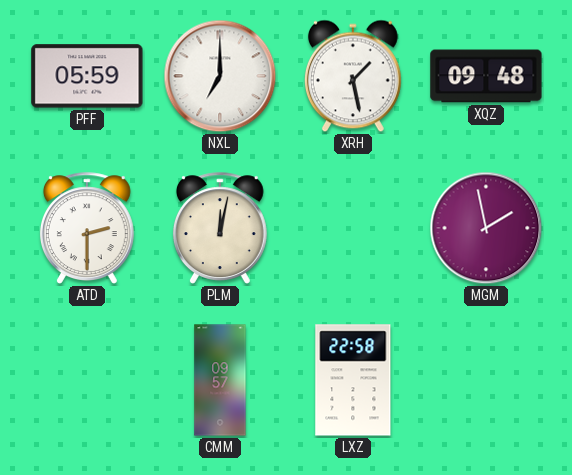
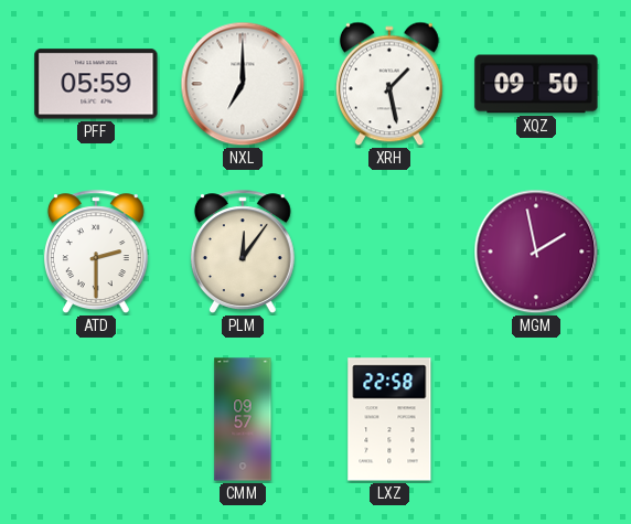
XQZ: 09:48 -> 09:50
PLM: 12:02 -> 12:06
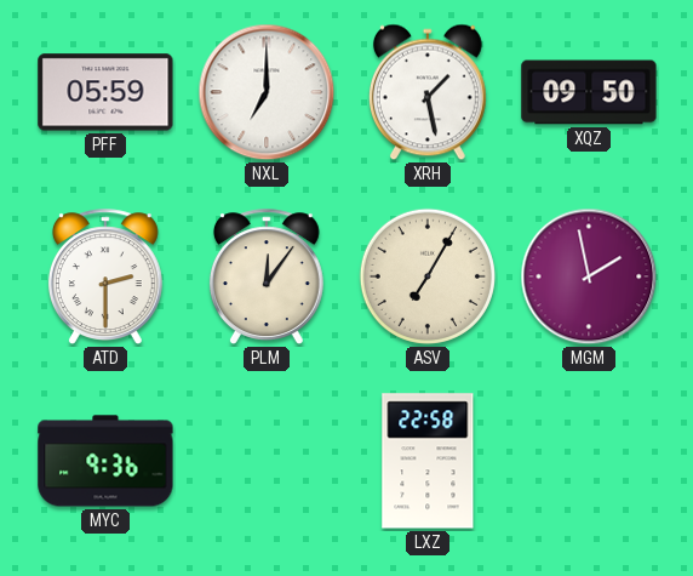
ASV: none -> 7:05
MYC: none -> 9:36
CMM: 09:57 -> none
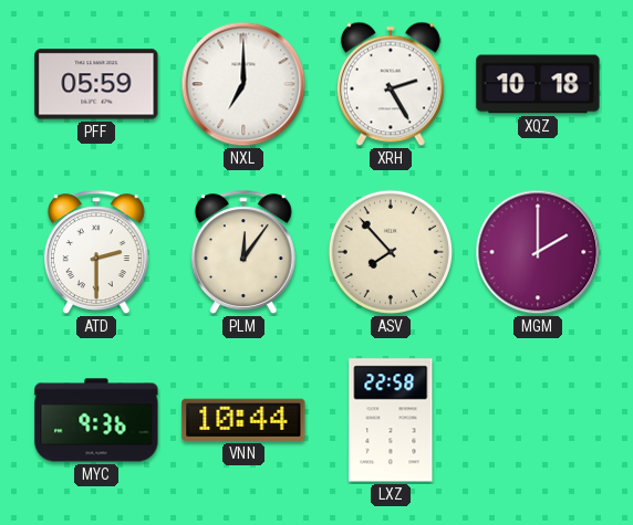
XRH: 1:28 -> 2:25
XQZ: 09:50 -> 10:18
ASV: 7:05 -> 7:53
MGM: 1:58 -> 2:00
VNN: none -> 10:44
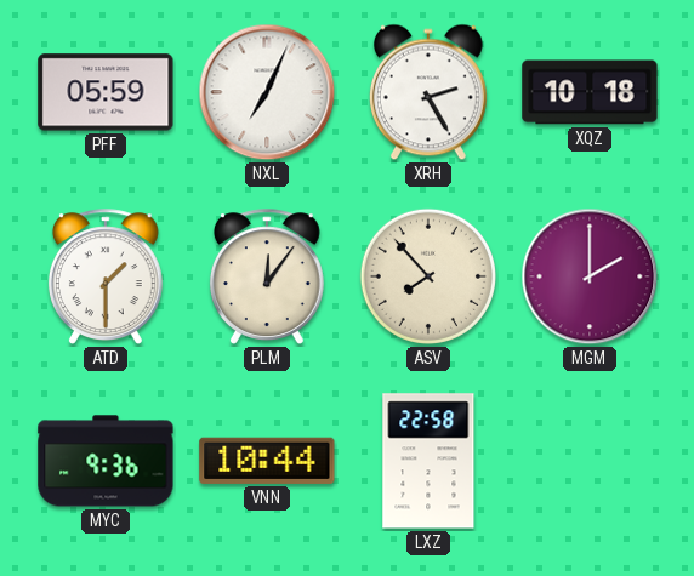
NXL: 7:00 -> 7:04
ATD: 2:30 -> 1:30
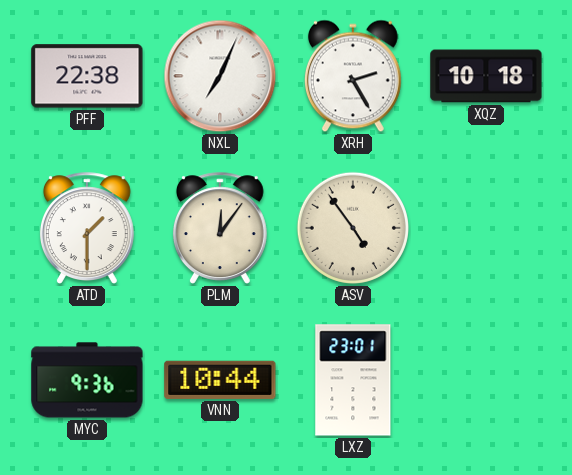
PFF: 05:59 -> 22:38
ASV: 7:53 -> 4:54
MGM: 2:00 -> none
LXZ: 22:58 -> 23:01
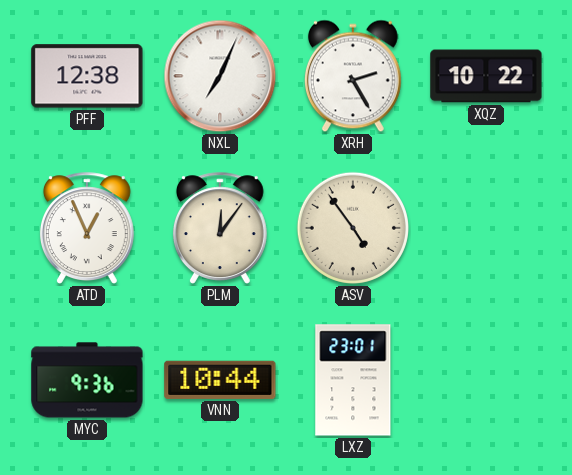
PFF: 22:38 -> 12:38
XQZ: 10:18 -> 10:22
ATD: 1:30 -> 12:56
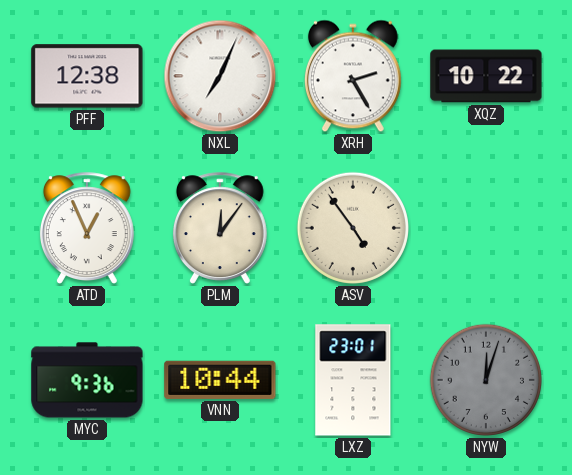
NYW: none -> 12:03
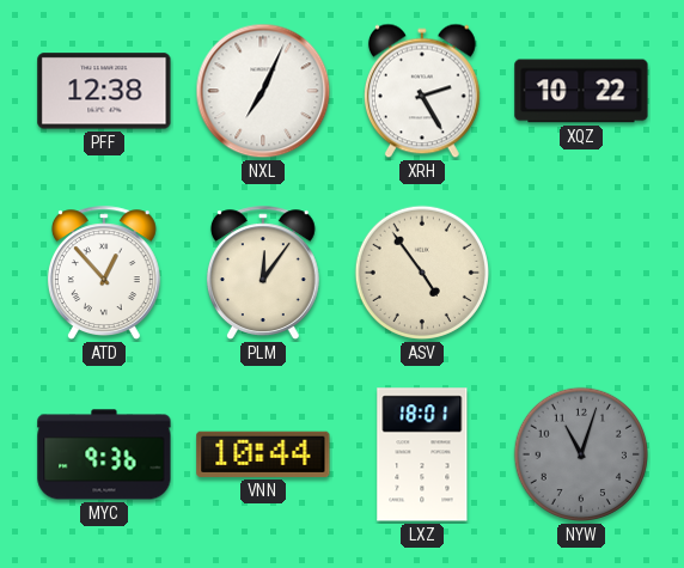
ATD: 12:56 -> 12:53
LXZ: 23:01 -> 18:01
NYW: 12:03 -> 11:03
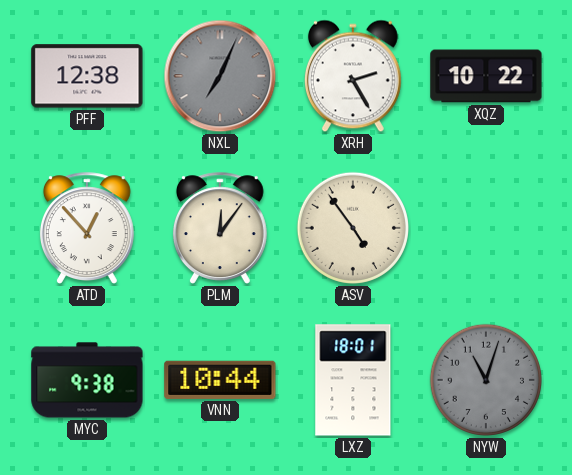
NXL dial: white -> grey
MYC: 9:36 -> 9:38
